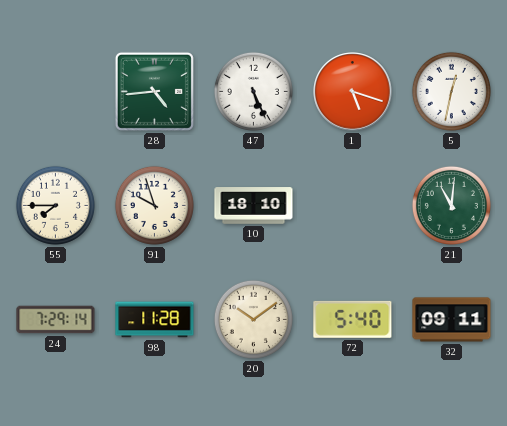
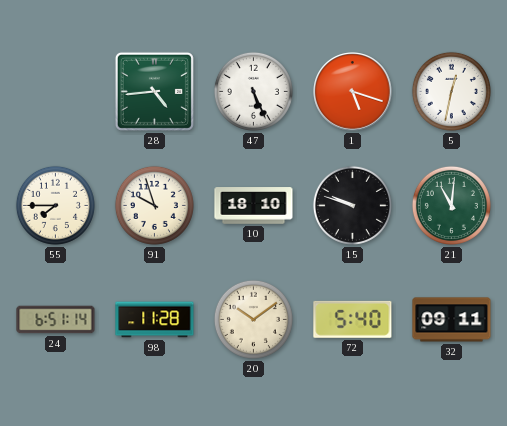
15: none -> 9:48
24: 7:29 -> 6:51
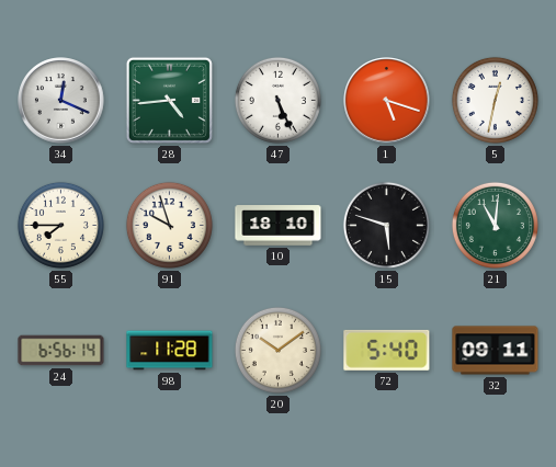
34: none -> 12:19
15: 9:48 -> 5:48
24: 6:51 -> 6:56
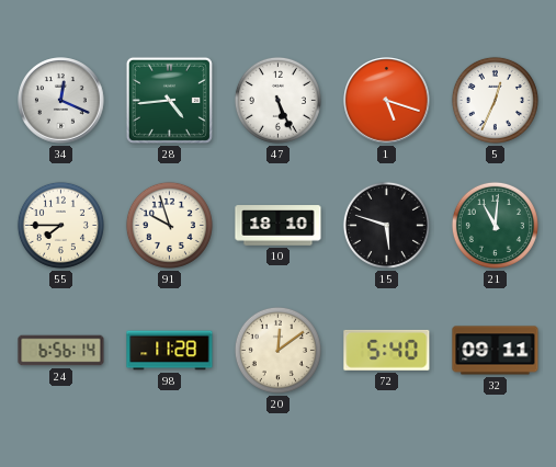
5: 12:32 -> 12:34
20: 10:09 -> 12:09
